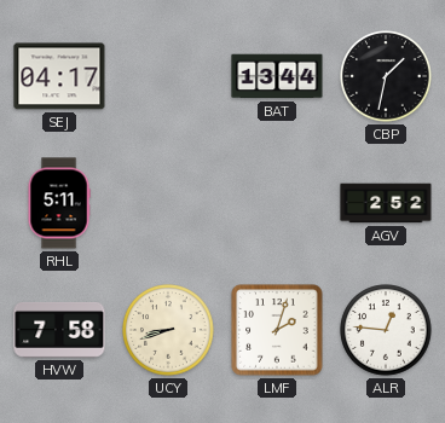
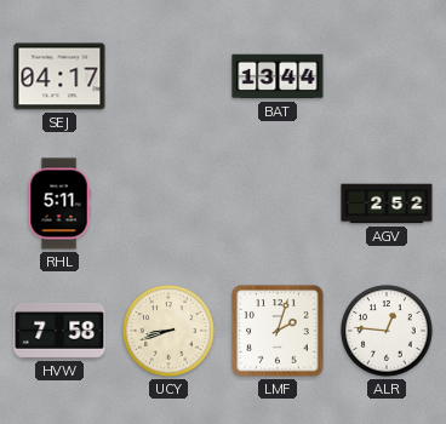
CBP: 1:32 -> none
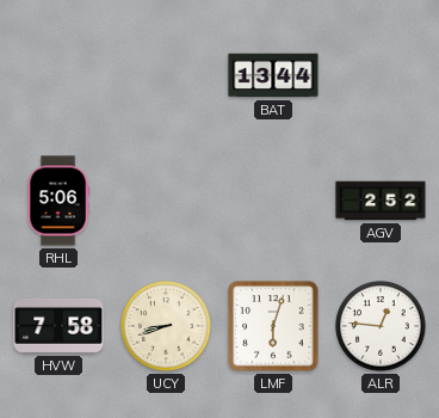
SEJ: 04:17 -> none
RHL: 5:11 -> 5:06
LMF: 2:03 -> 6:03
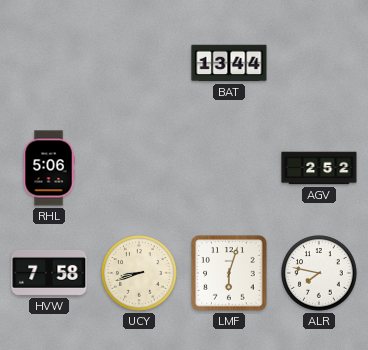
ALR: 12:46 -> 7:47
